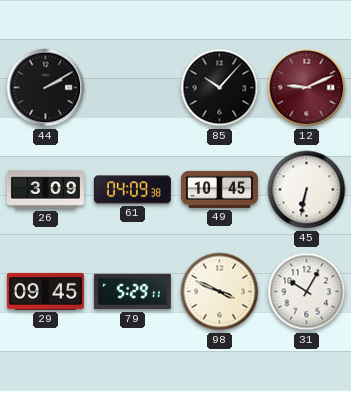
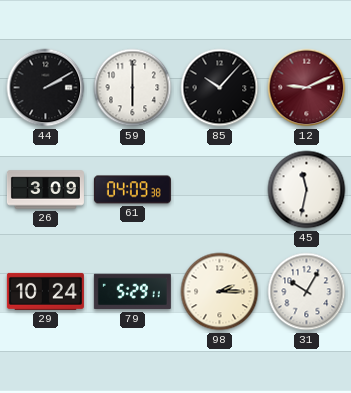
59: none -> 6:00
49: 10:45 -> none
45: 6:32 -> 11:32
29: 09:45 -> 10:24
98: 3:49 -> 2:15
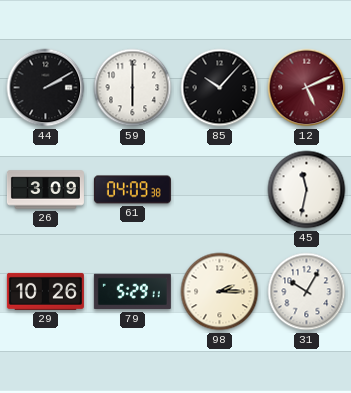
12: 9:11 -> 5:11
29: 10:24 -> 10:26
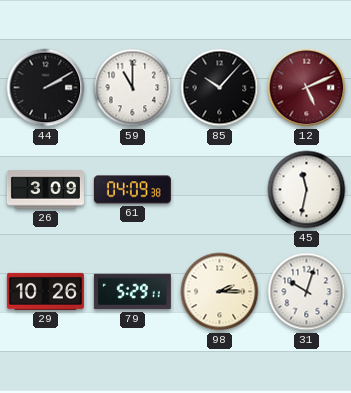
59: 6:00 -> 11:00
31: 10:05 -> 10:03
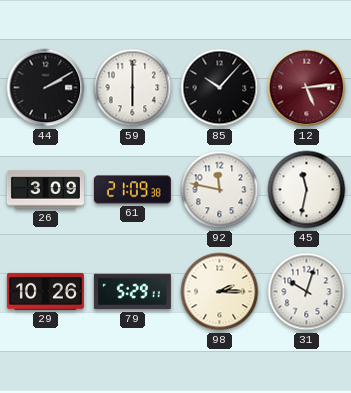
59: 11:00 -> 6:00
12: 5:11 -> 5:14
61: 04:09 -> 21:09
92: none -> 11:47
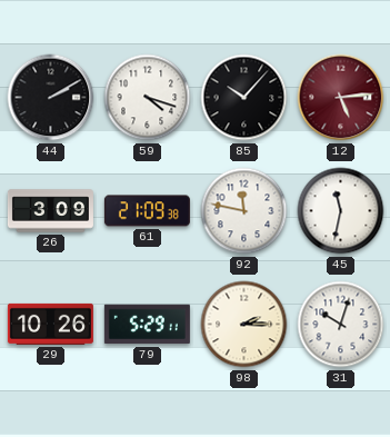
59: 6:00 -> 4:18
